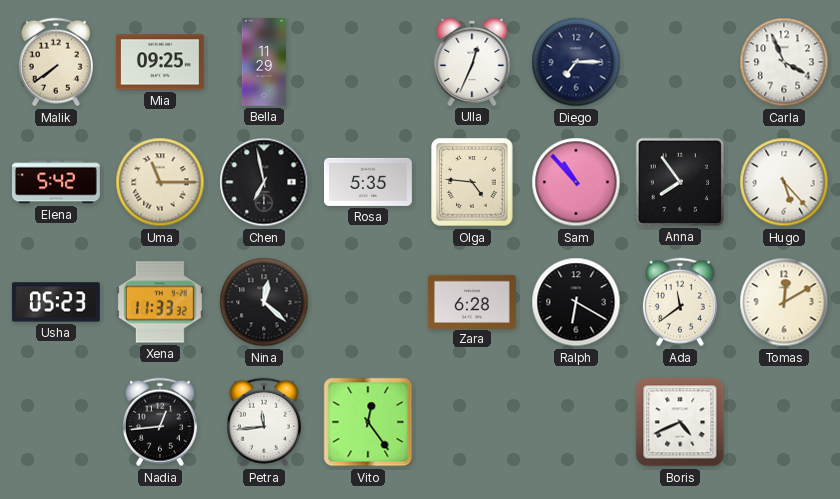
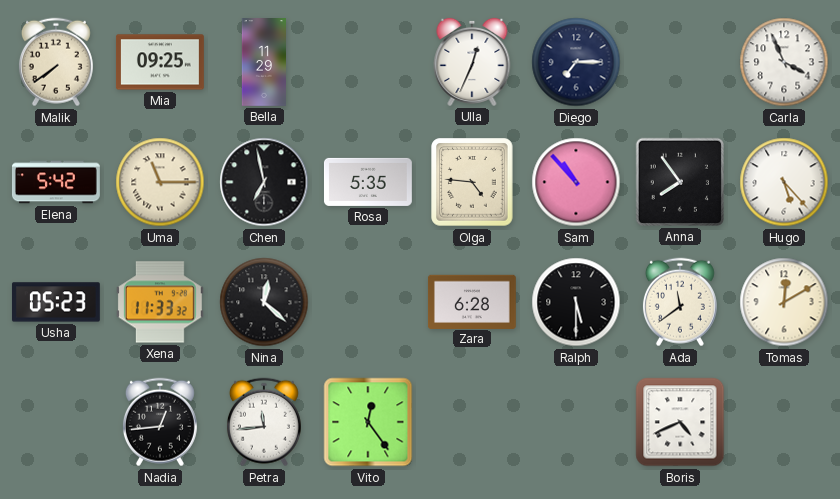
Ralph: 6:20 -> 5:30
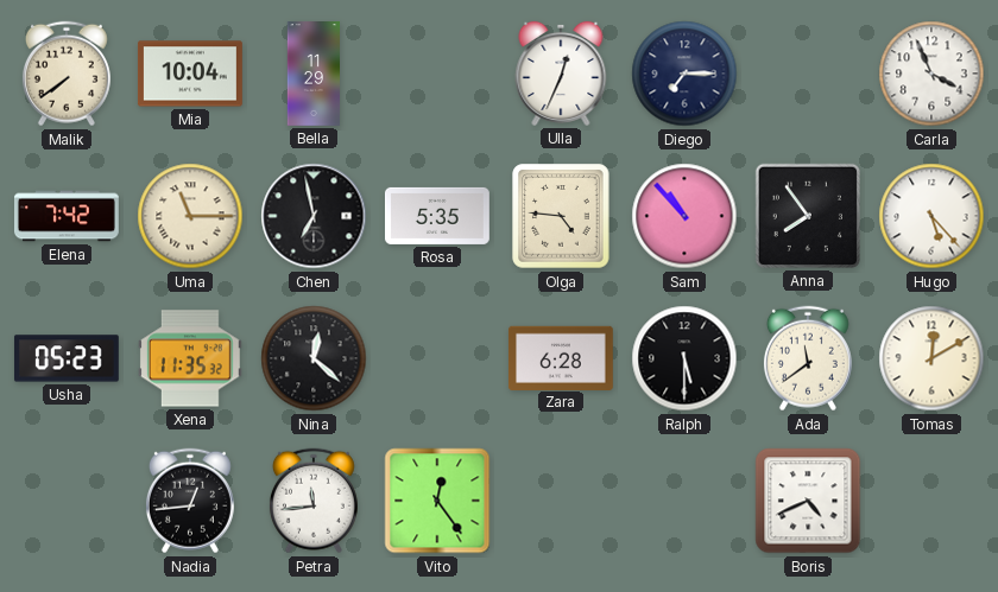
Mia: 09:25 -> 10:04
Elena: 5:42 -> 7:42
Xena: 11:33 -> 11:35
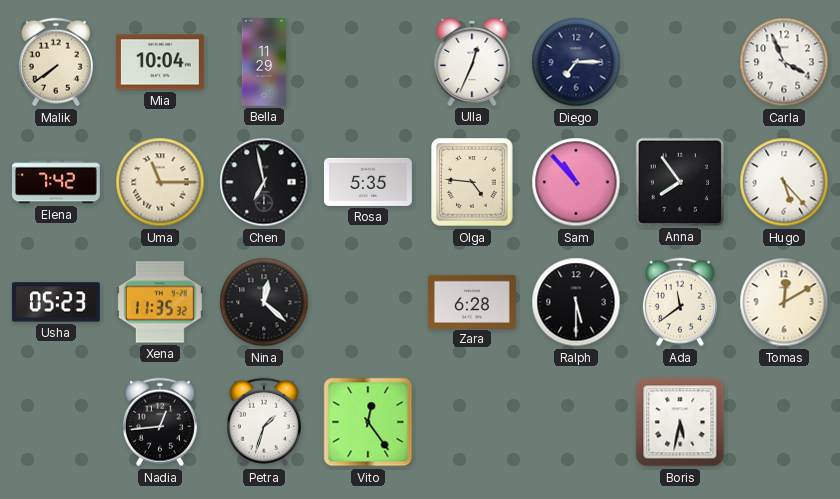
Petra: 11:44 -> 1:33
Boris: 4:41 -> 5:32
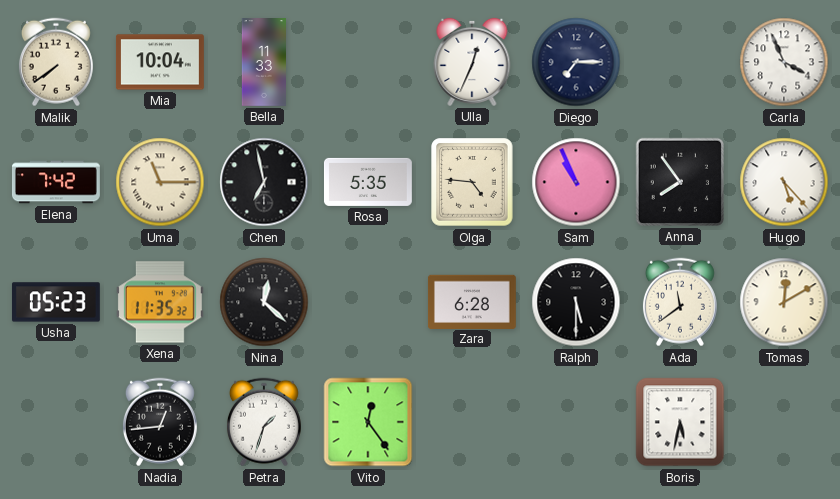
Bella: 11:29 -> 11:33
Sam: 10:53 -> 10:56
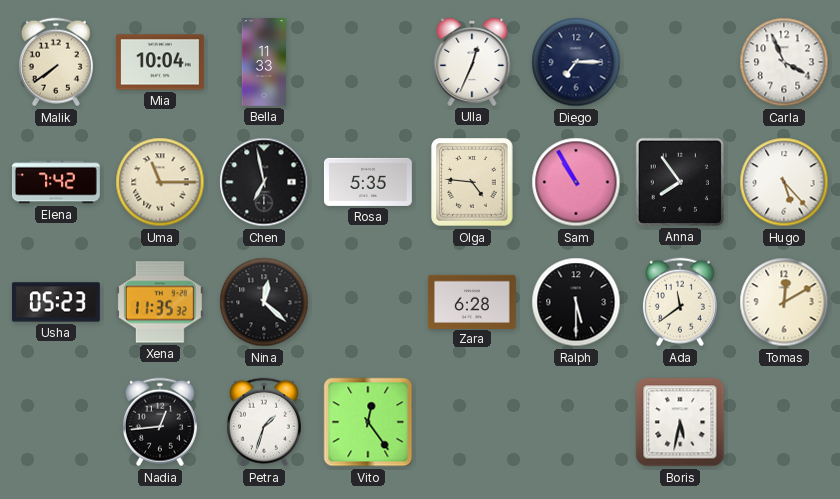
Sam: 10:56 -> 10:55
